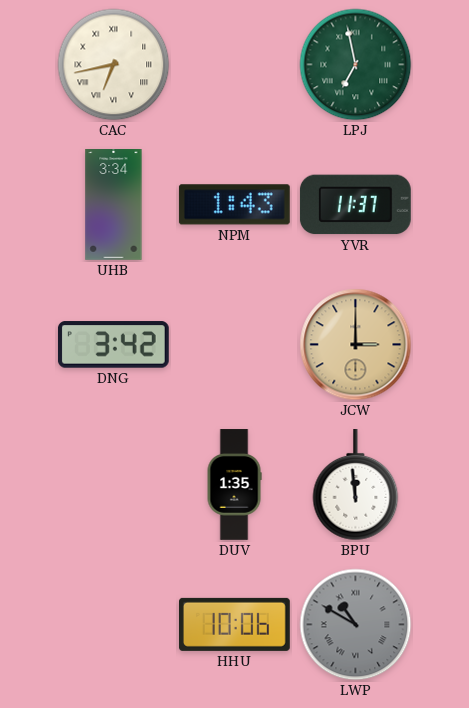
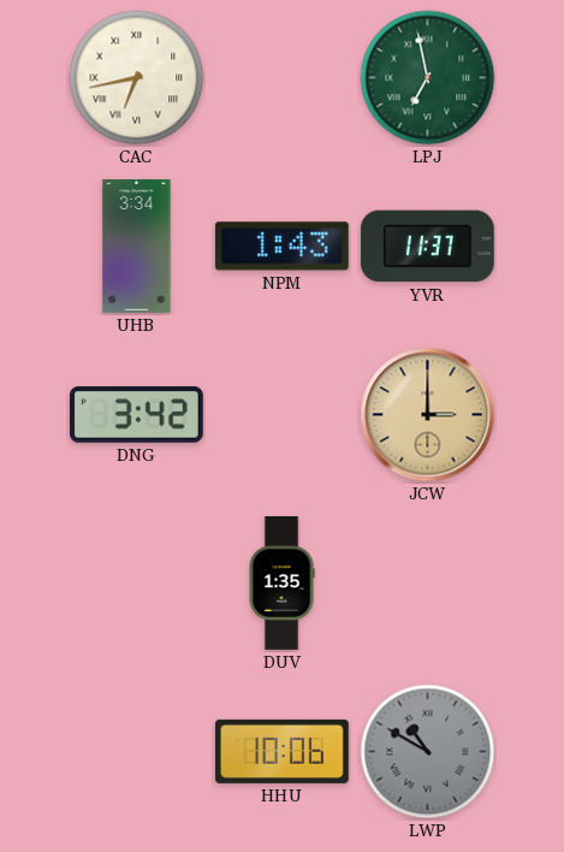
BPU: 11:59 -> none
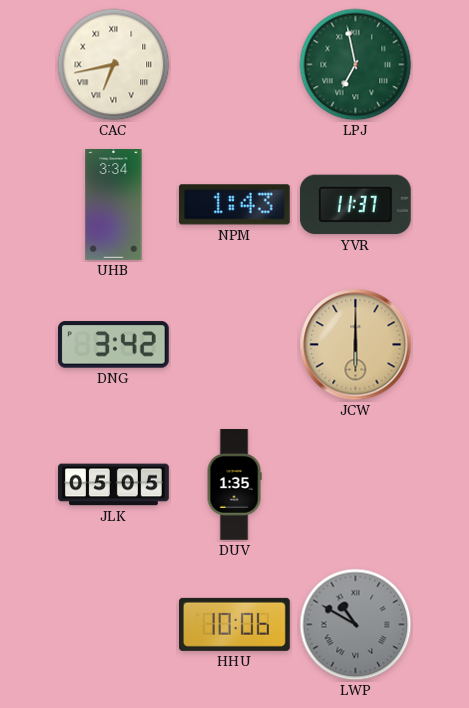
JCW: 3:00 -> 6:00
JLK: none -> 05:05
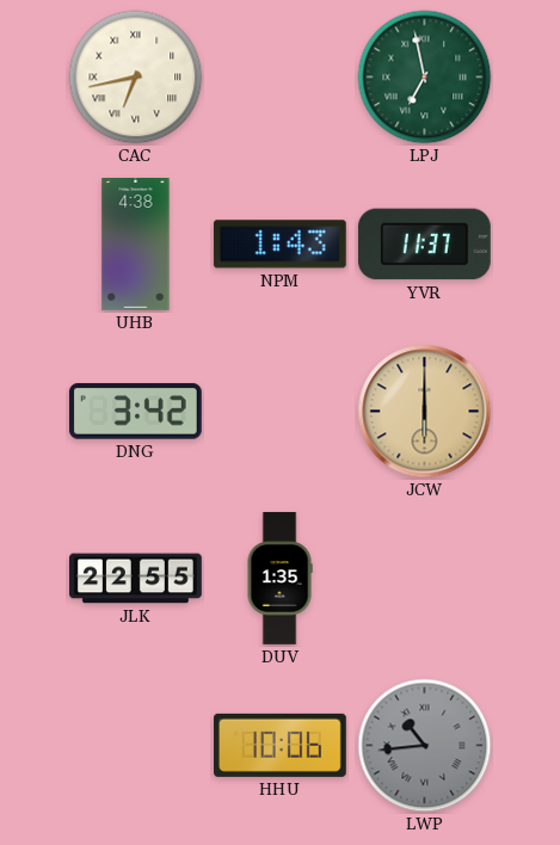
UHB: 3:34 -> 4:38
JLK: 05:05 -> 22:55
LWP: 10:50 -> 10:44
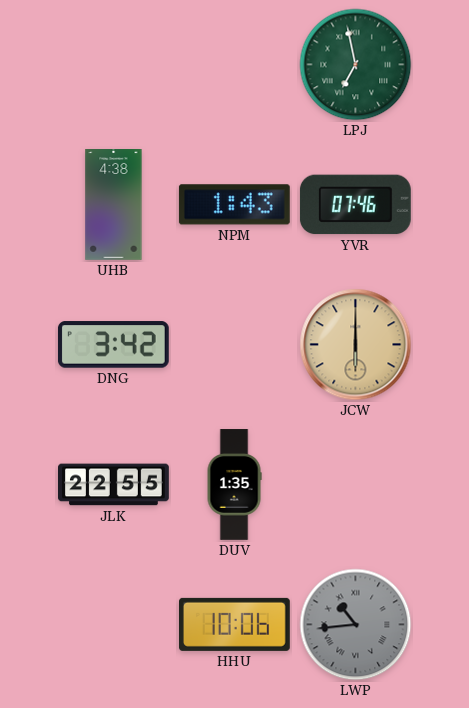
CAC: 6:43 -> none
YVR: 11:37 -> 07:46
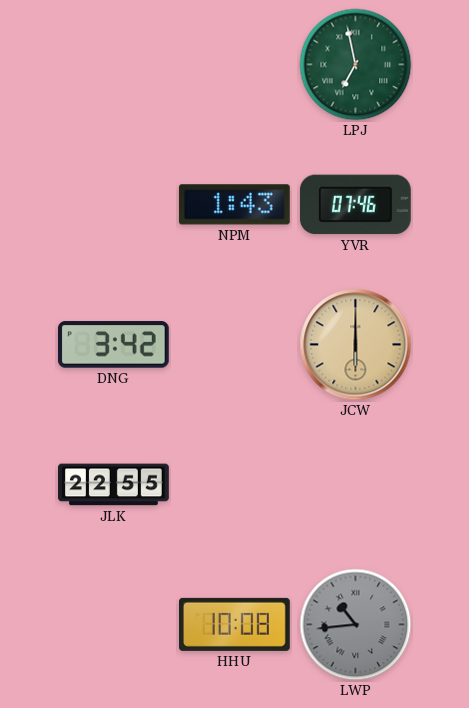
UHB: 4:38 -> none
DUV: 1:35 -> none
HHU: 10:06 -> 10:08
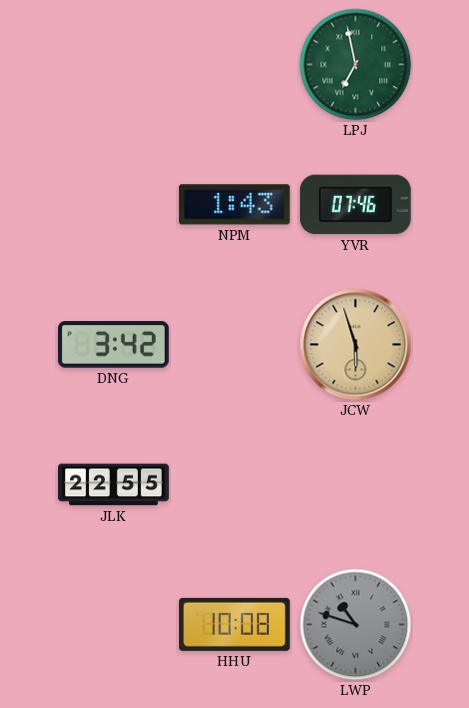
JCW: 6:00 -> 5:57
LWP: 10:44 -> 10:48
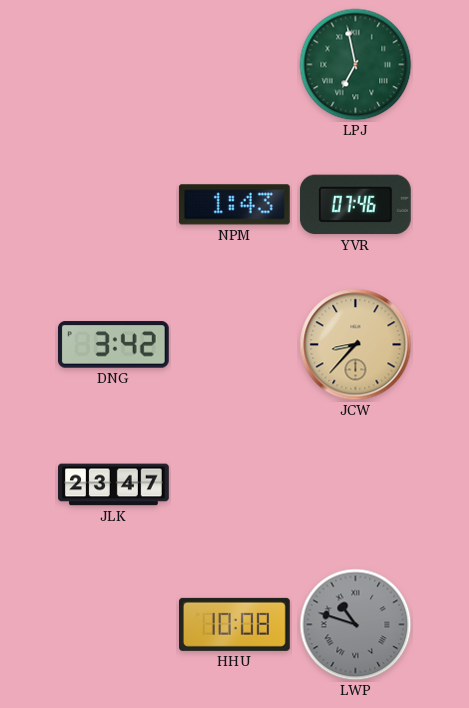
JCW: 5:57 -> 8:37
JLK: 22:55 -> 23:47
